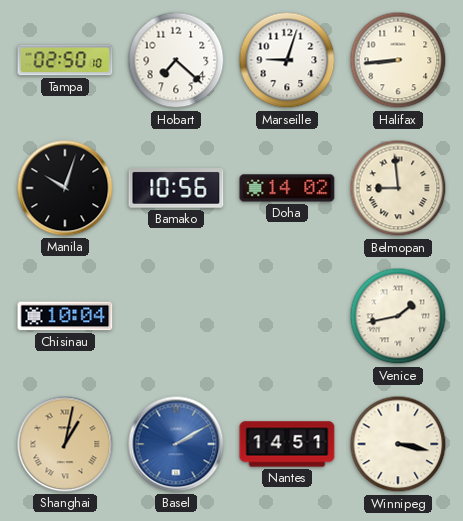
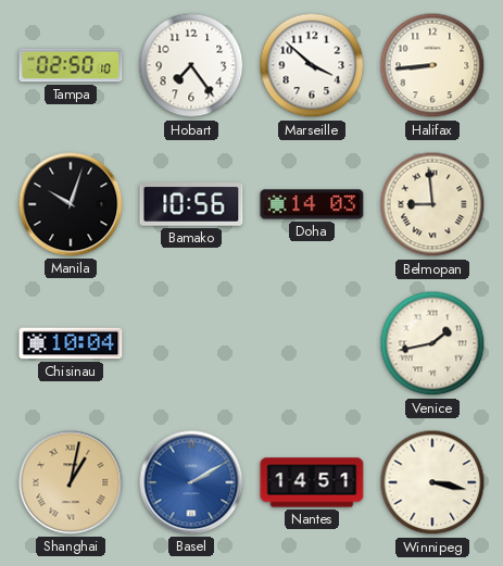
Hobart: 7:22 -> 7:24
Marseille: 9:03 -> 3:52
Doha: 14:02 -> 14:03
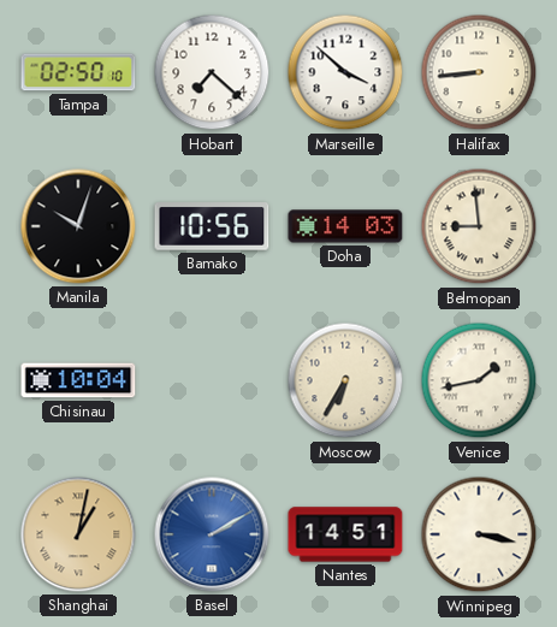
Hobart: 7:24 -> 7:22
Moscow: none -> 6:35
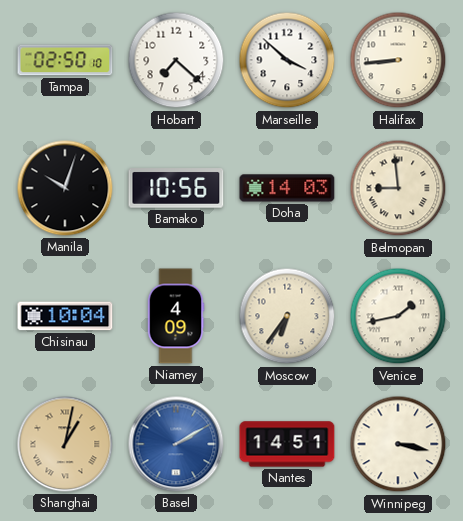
Niamey: none -> 4:09
Moscow: 6:35 -> 6:36
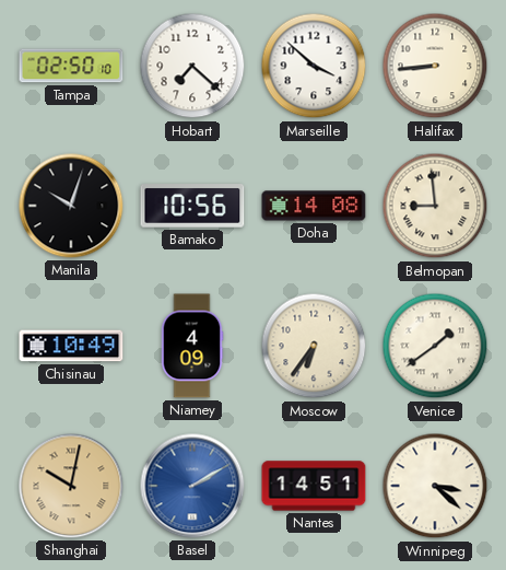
Doha: 14:03 -> 14:08
Chisinau: 10:04 -> 10:49
Venice: 1:43 -> 1:39
Shanghai: 1:02 -> 10:02
Winnipeg: 3:17 -> 3:22
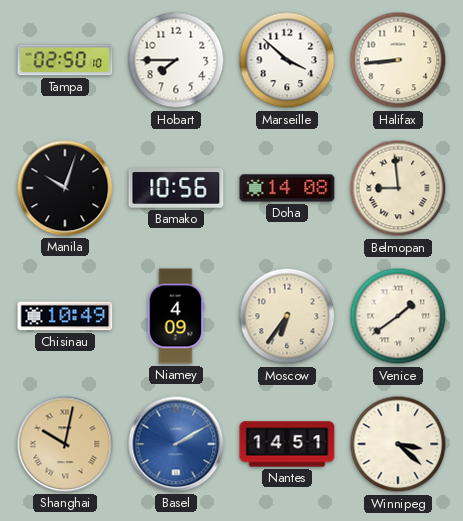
Hobart: 7:22 -> 7:45
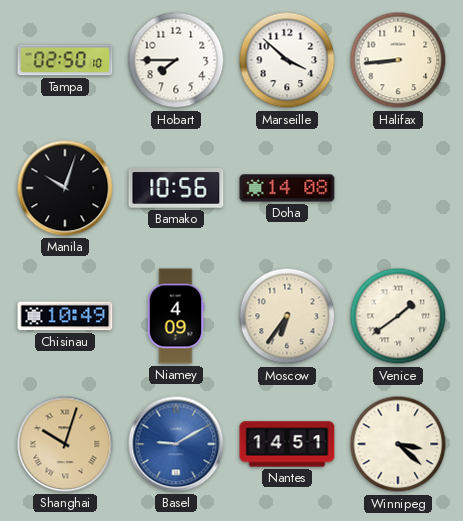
Belmopan: 8:59 -> none
Shanghai: 10:02 -> 10:03
Basel: 2:10 -> 9:10
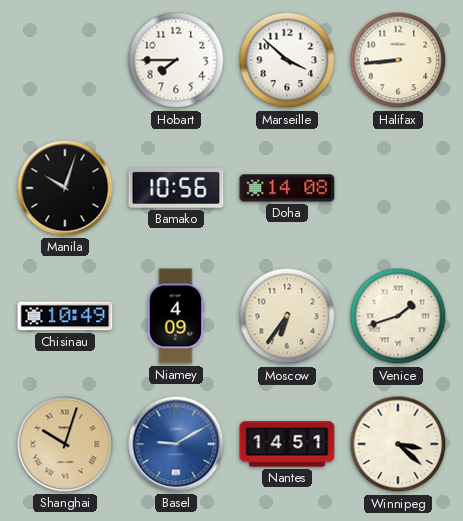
Tampa: 02:50 -> none
Venice: 1:39 -> 1:42
